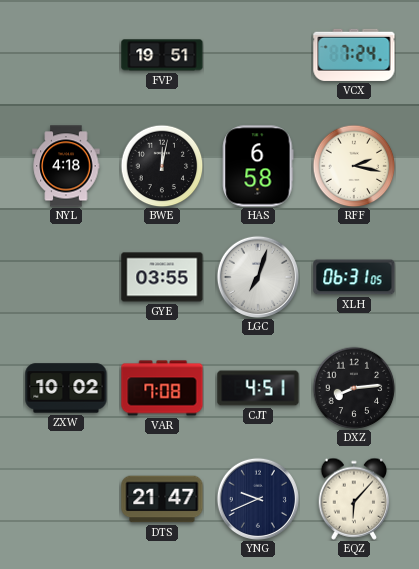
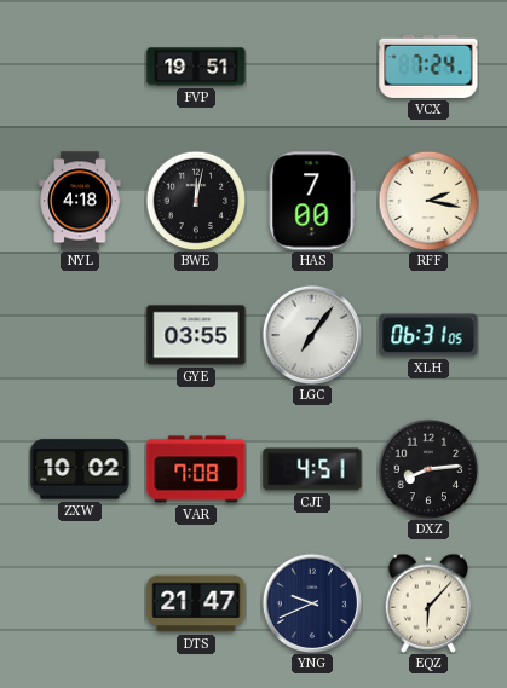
HAS: 6:58 -> 7:00
LGC: 7:03 -> 7:06
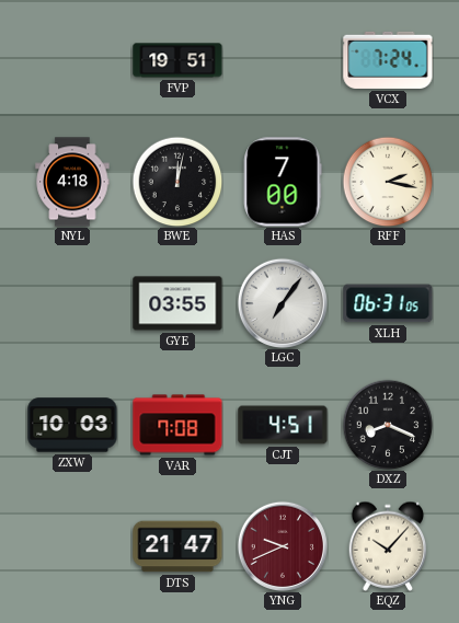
ZXW: 10:02 -> 10:03
DXZ: 8:14 -> 8:19
YNG dial: navy -> burgundy
EQZ: 6:07 -> 10:07
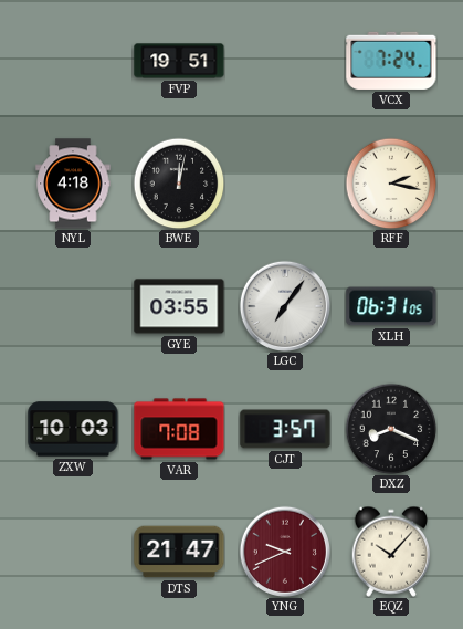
HAS: 7:00 -> none
CJT: 4:51 -> 3:57
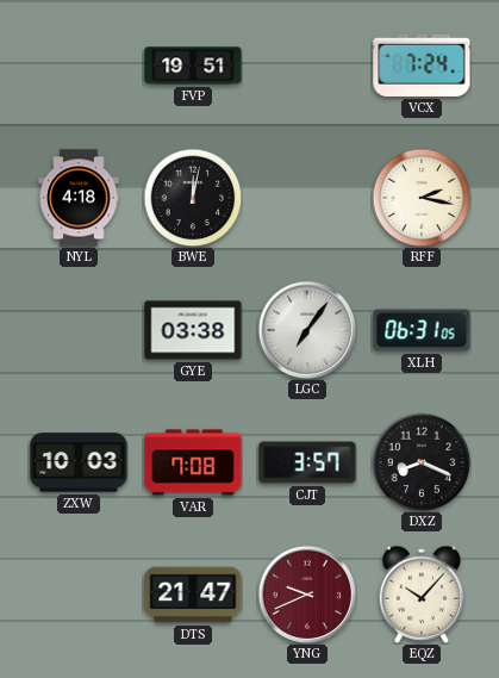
GYE: 03:55 -> 03:38
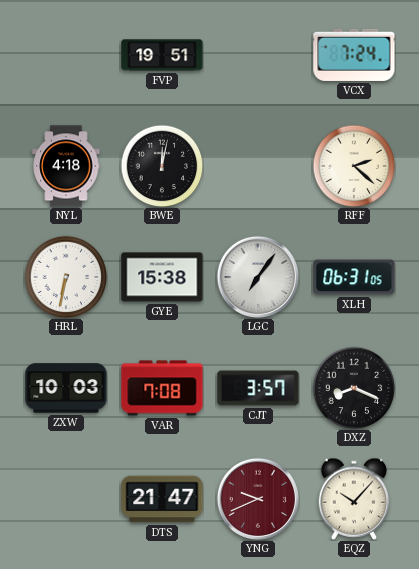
RFF: 2:17 -> 2:22
HRL: none -> 6:32
GYE: 03:38 -> 15:38
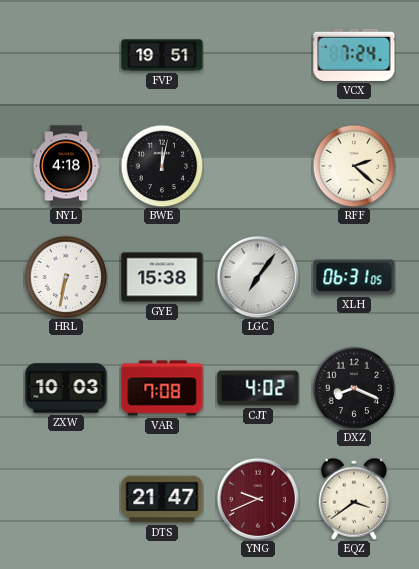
CJT: 3:57 -> 4:02
EQZ: 10:07 -> 3:39
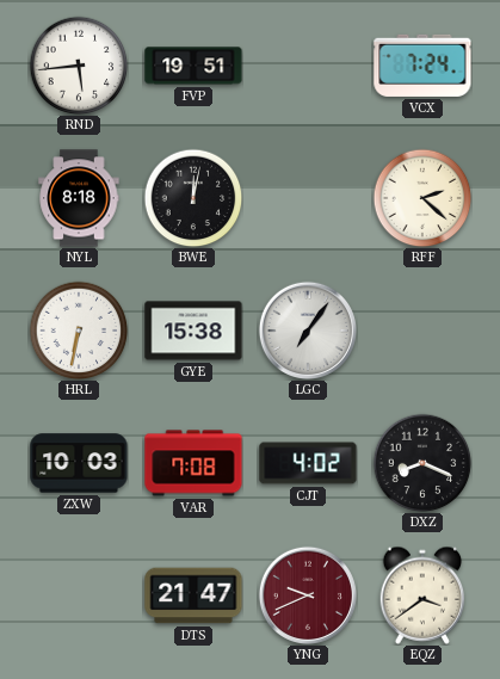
RND: none -> 5:44
NYL: 4:18 -> 8:18
XLH: 06:31 -> none
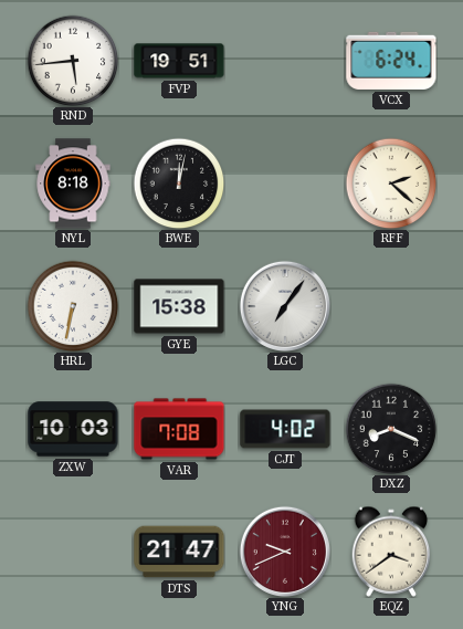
VCX: 7:24 -> 6:24
